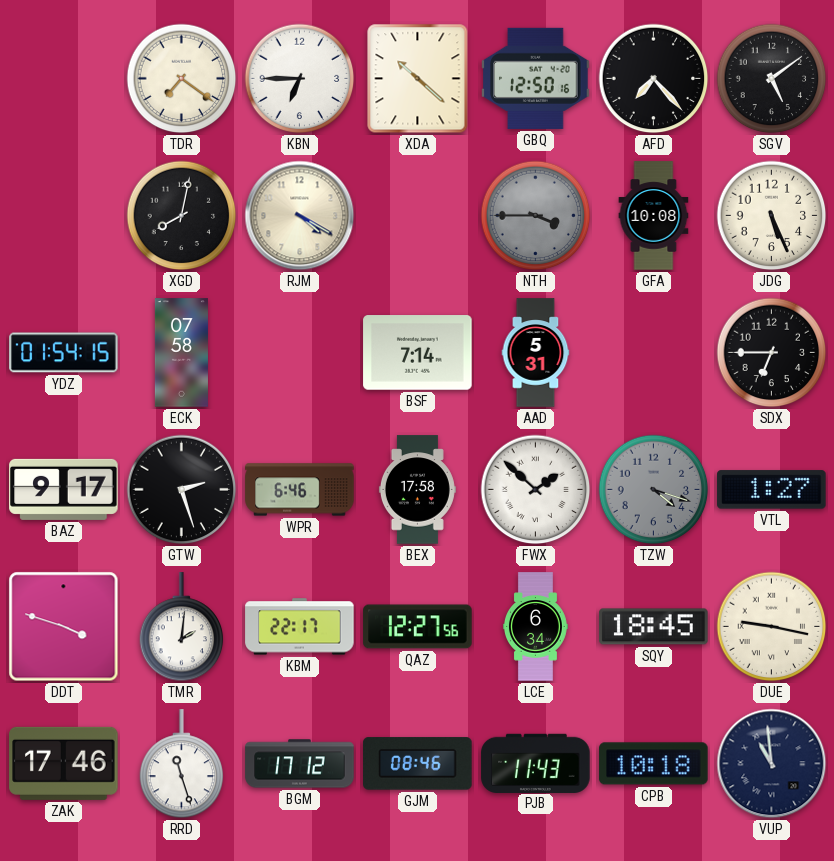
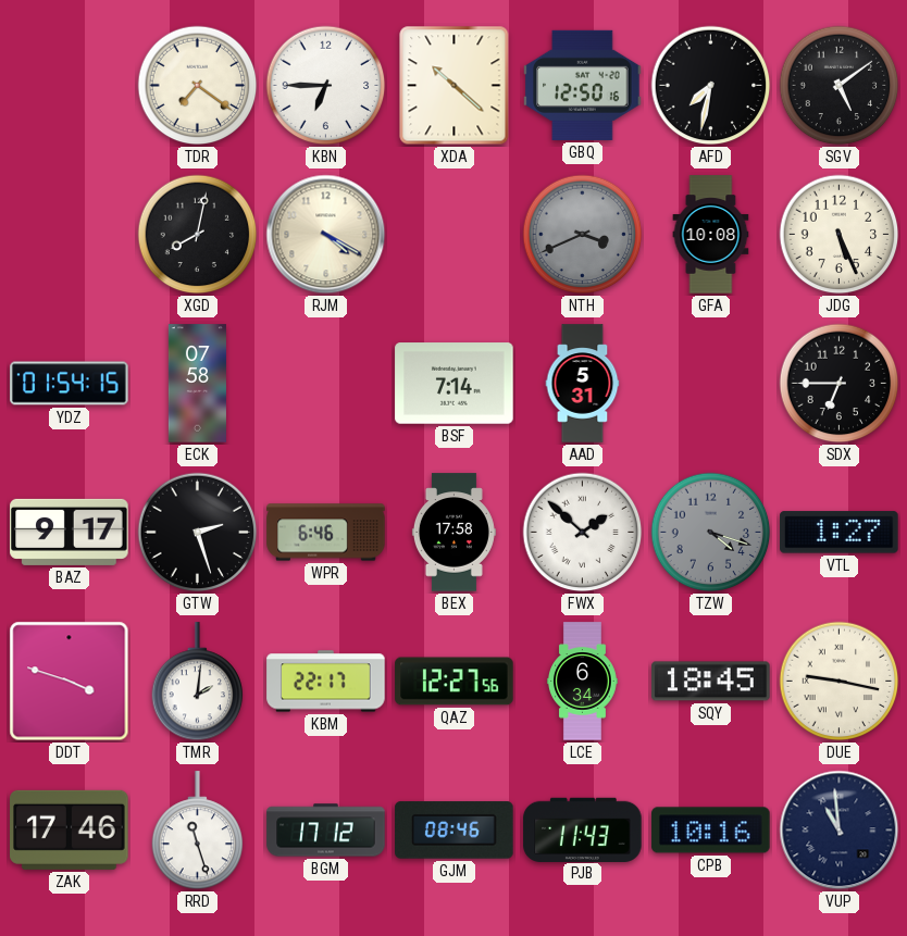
AFD: 7:23 -> 7:32
NTH: 3:45 -> 3:41
CPB: 10:18 -> 10:16
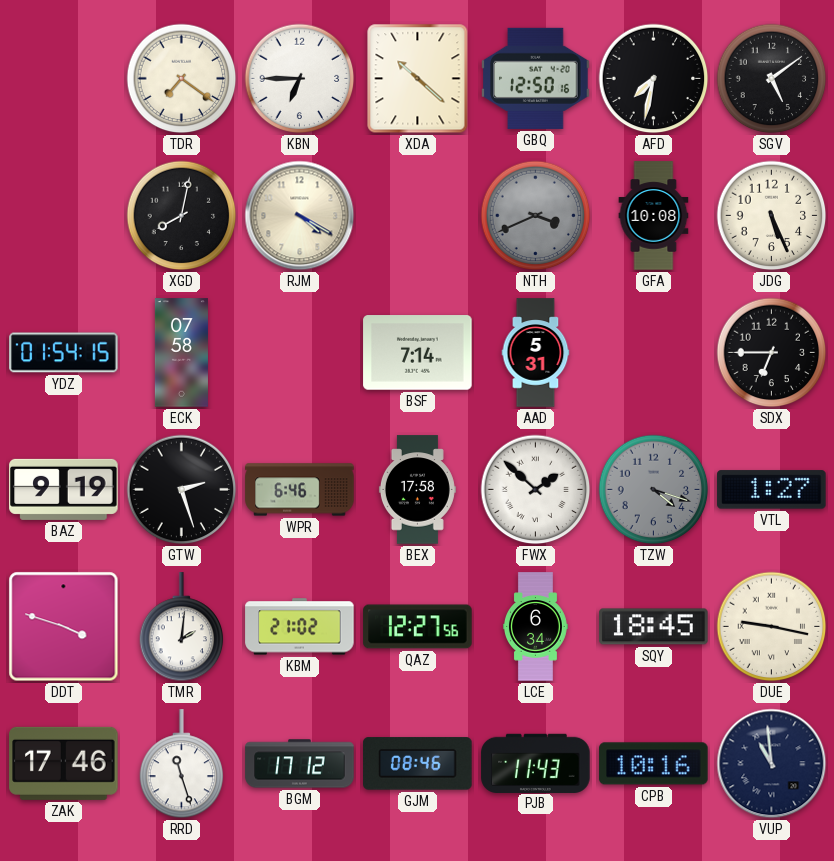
BAZ: 9:17 -> 9:19
KBM: 22:17 -> 21:02
